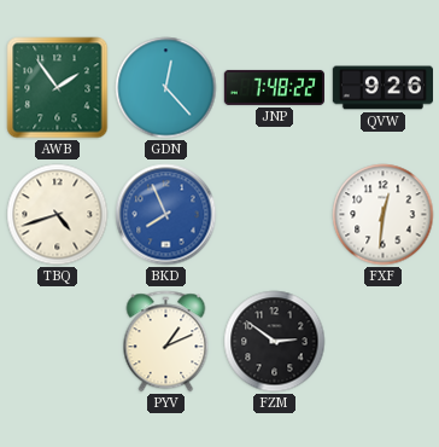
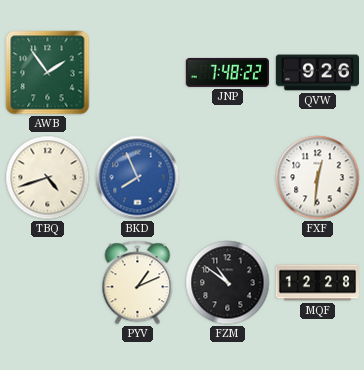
GDN: 12:23 -> none
FZM: 2:51 -> 10:51
MQF: none -> 12:28
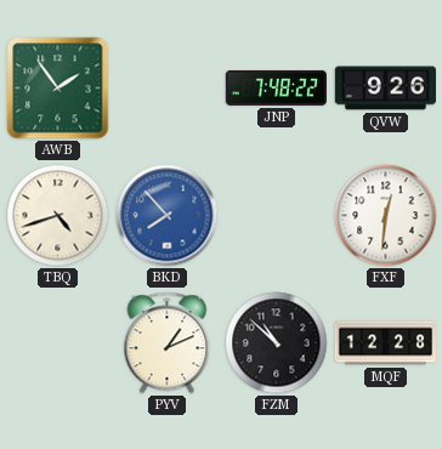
BKD: 7:56 -> 7:53
FZM: 10:51 -> 10:52
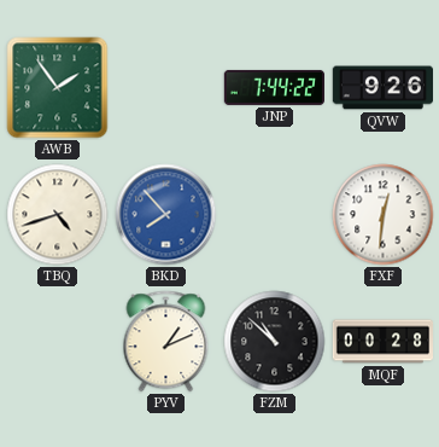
JNP: 7:48 -> 7:44
MQF: 12:28 -> 00:28
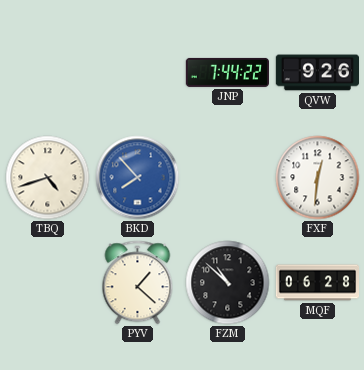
AWB: 1:54 -> none
PYV: 1:11 -> 1:22
MQF: 00:28 -> 06:28
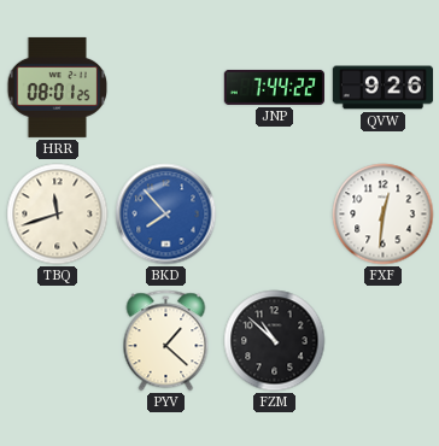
HRR: none -> 08:01
TBQ: 4:42 -> 11:42
MQF: 06:28 -> none
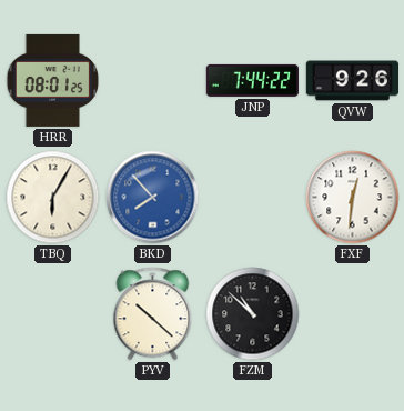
TBQ: 11:42 -> 6:05
PYV: 1:22 -> 10:22
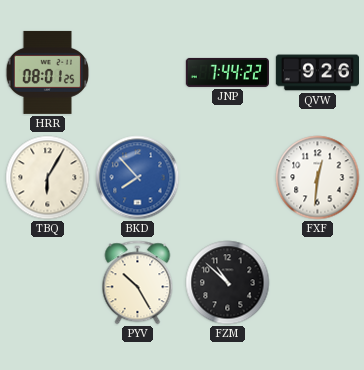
PYV: 10:22 -> 10:25
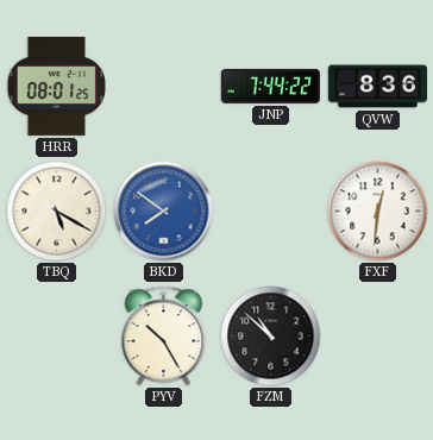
QVW: 9:26 -> 8:36
TBQ: 6:05 -> 5:20
BKD: 7:53 -> 7:51
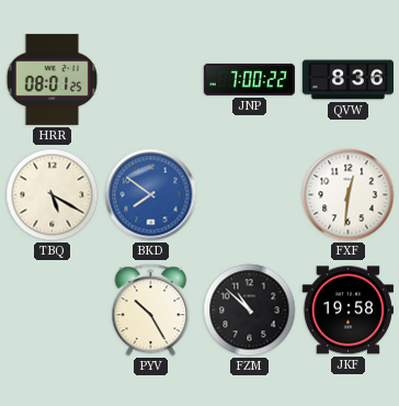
JNP: 7:44 -> 7:00
JKF: none -> 19:58
